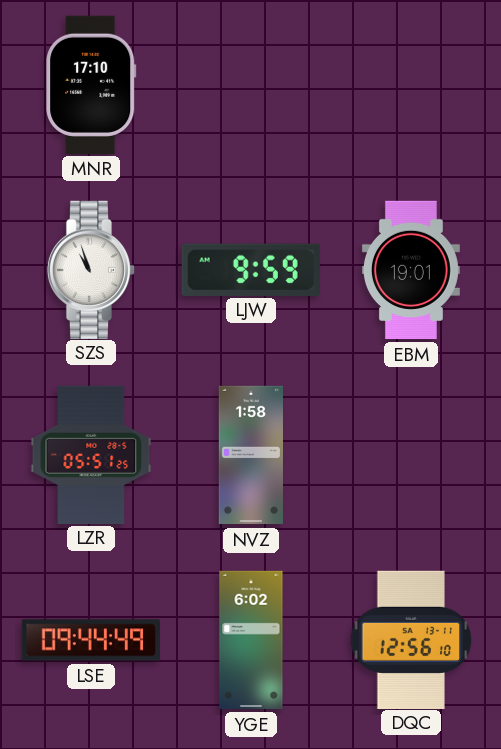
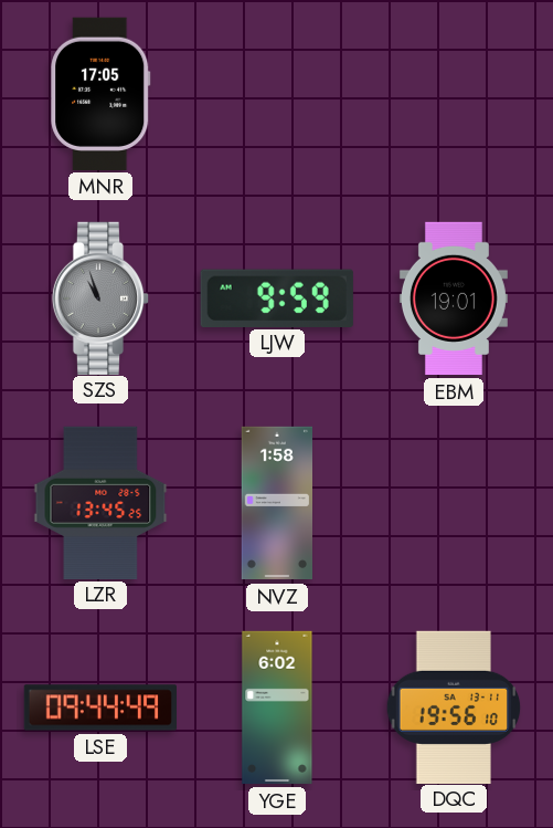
MNR: 17:10 -> 17:05
SZS dial: white -> grey
LZR: 05:51 -> 13:45
DQC: 12:56 -> 19:56
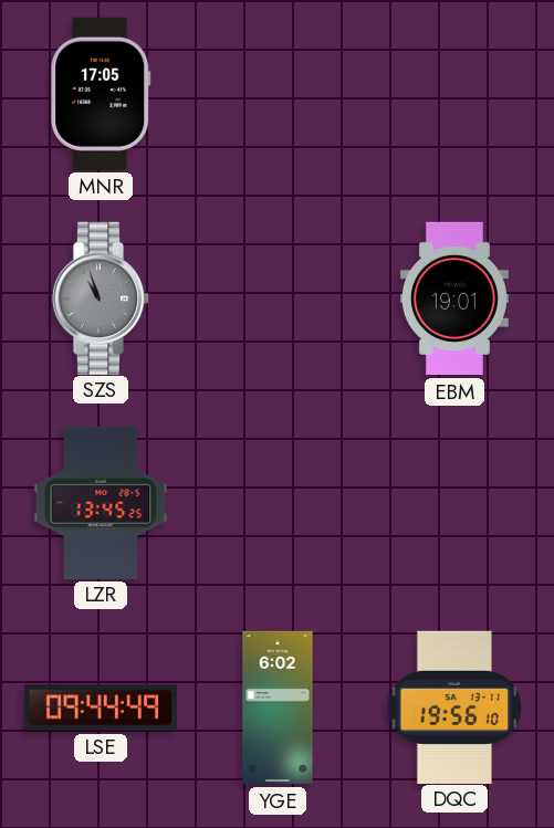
LJW: 9:59 -> none
NVZ: 1:58 -> none
